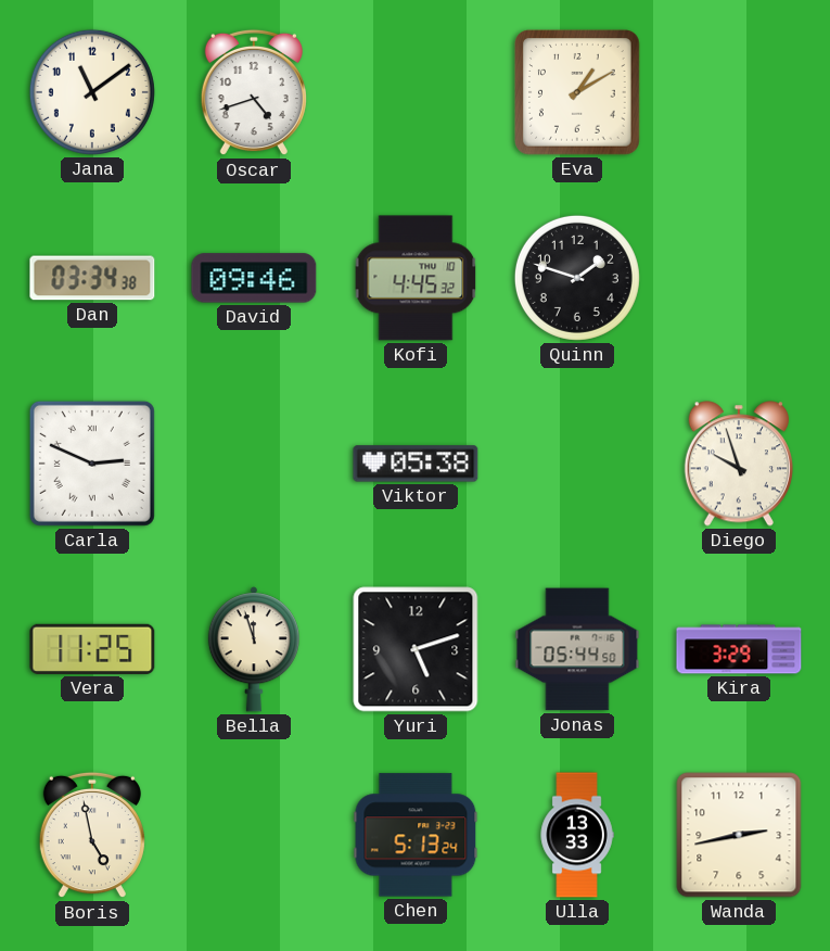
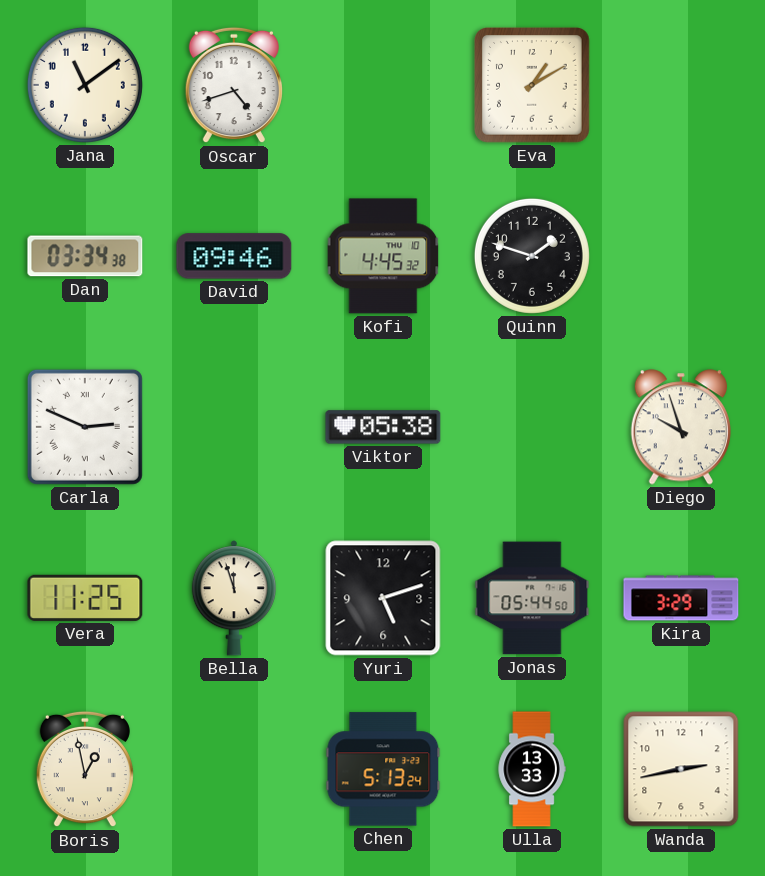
Boris: 4:58 -> 12:58
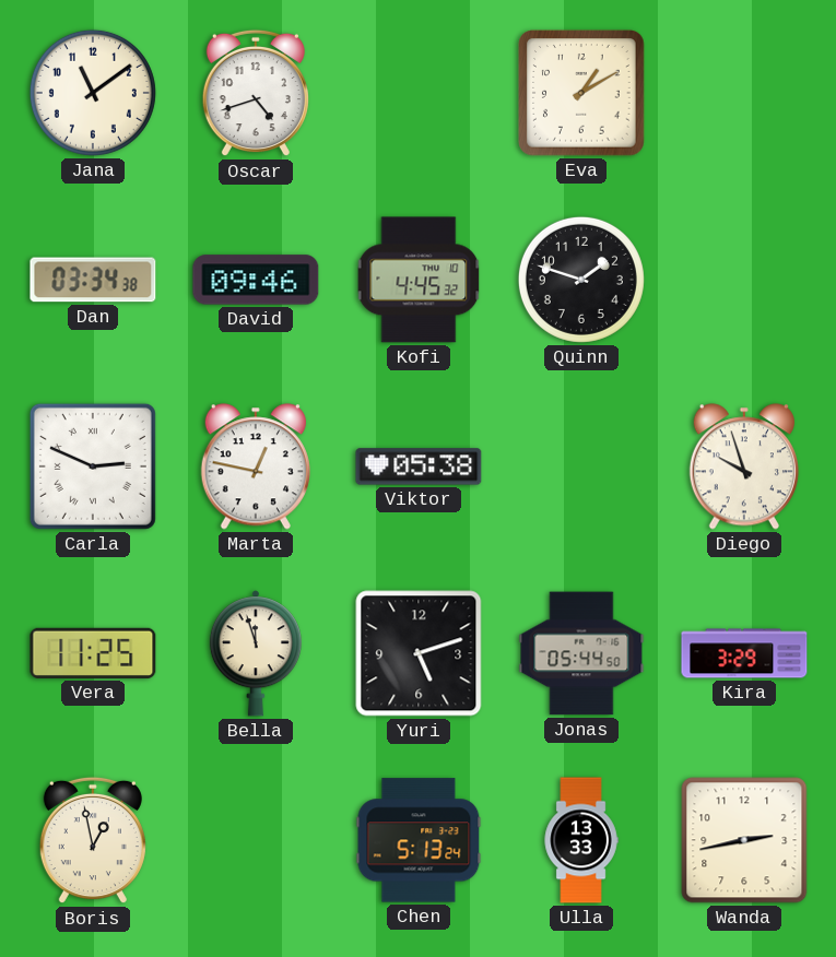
Marta: none -> 12:47
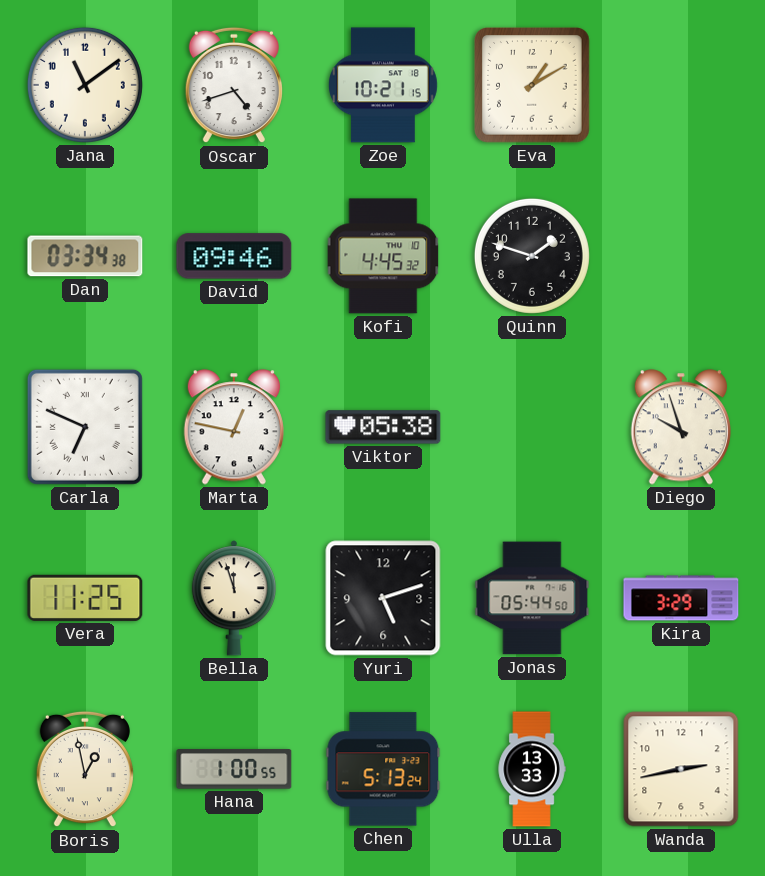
Zoe: none -> 10:21
Carla: 2:49 -> 6:49
Hana: none -> 1:00
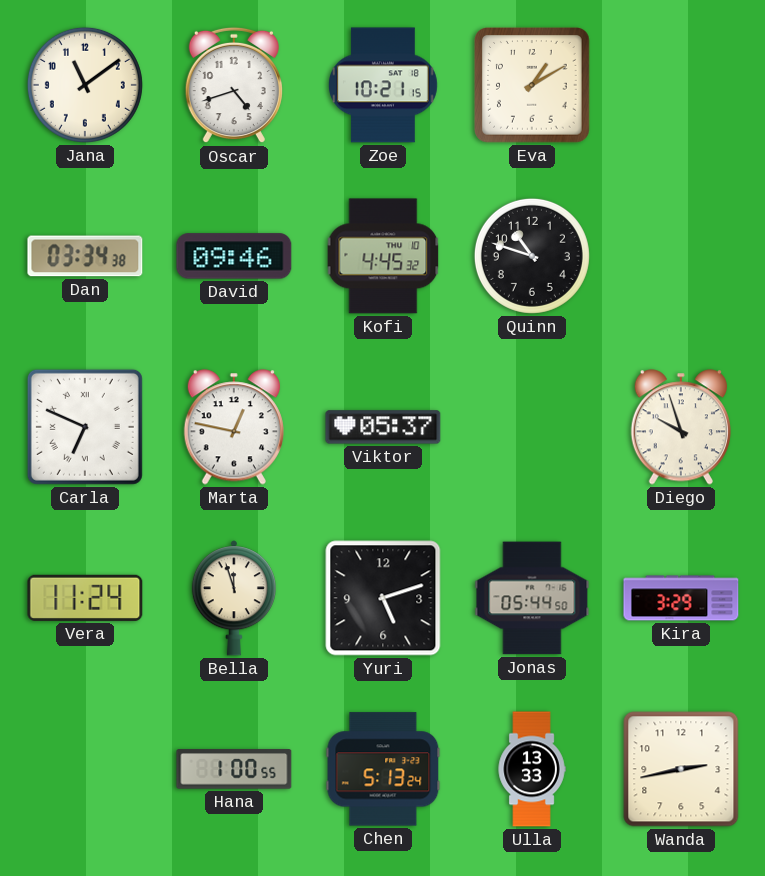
Quinn: 1:48 -> 10:48
Viktor: 05:38 -> 05:37
Vera: 11:25 -> 11:24
Boris: 12:58 -> none
